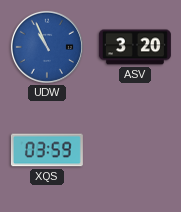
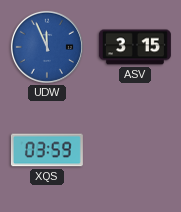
UDW: 10:56 -> 11:56
ASV: 3:20 -> 3:15
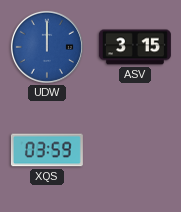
UDW: 11:56 -> 12:00
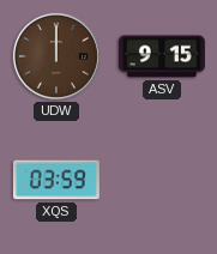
UDW dial: blue -> brown
ASV: 3:15 -> 9:15
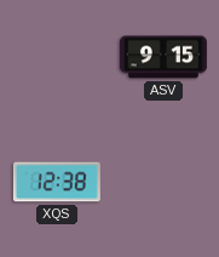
UDW: 12:00 -> none
XQS: 03:59 -> 12:38
